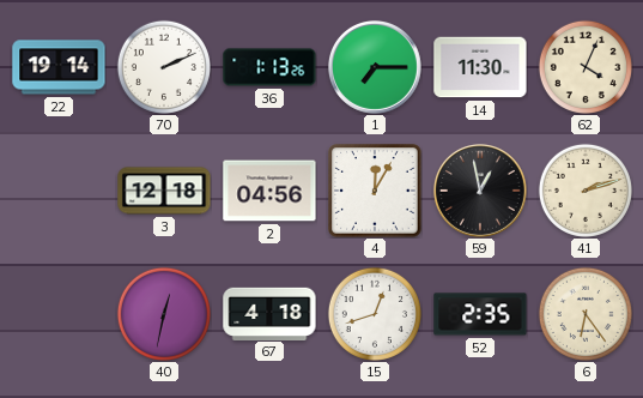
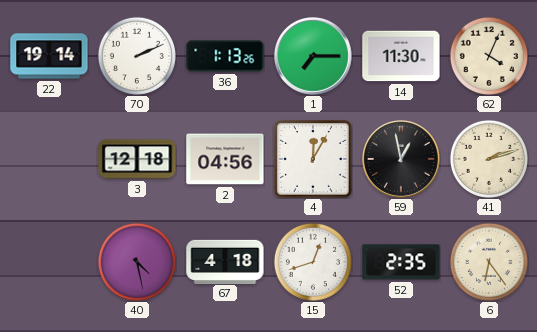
40: 12:32 -> 4:28
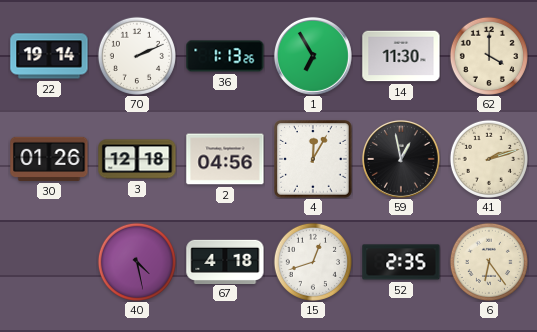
1: 7:15 -> 6:55
62: 4:04 -> 4:00
30: none -> 01:26
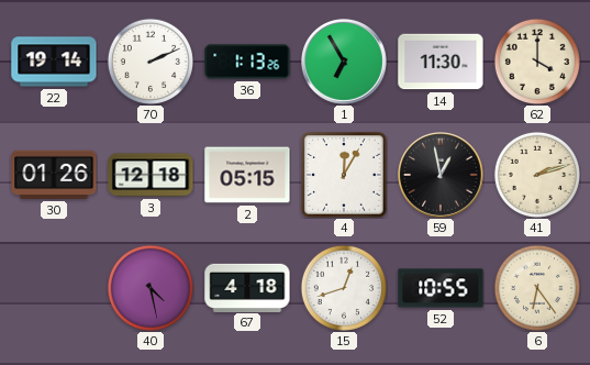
2: 04:56 -> 05:15
52: 2:35 -> 10:55
